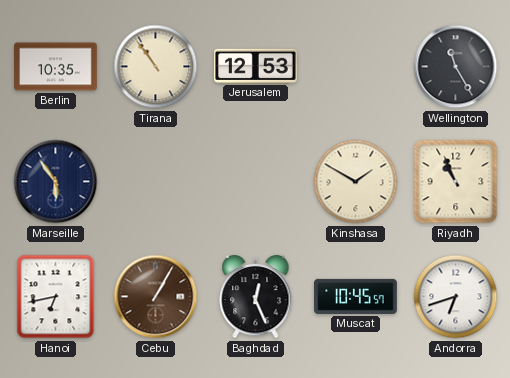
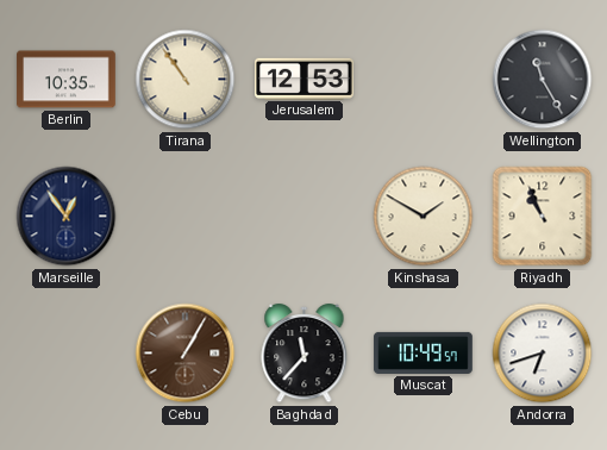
Marseille: 5:54 -> 12:54
Hanoi: 6:43 -> none
Baghdad: 12:26 -> 11:37
Muscat: 10:45 -> 10:49
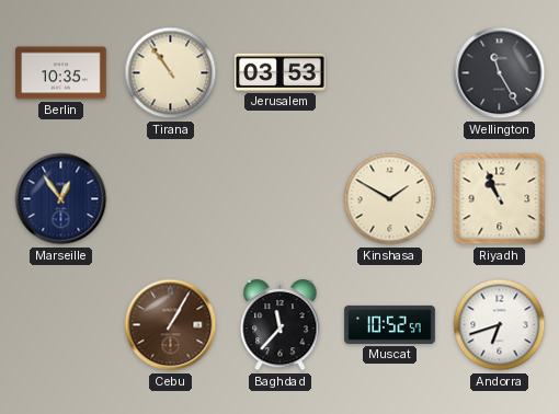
Jerusalem: 12:53 -> 03:53
Muscat: 10:49 -> 10:52
